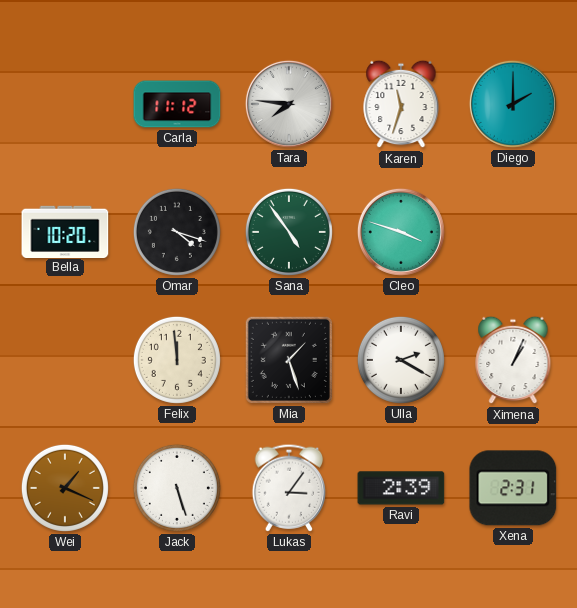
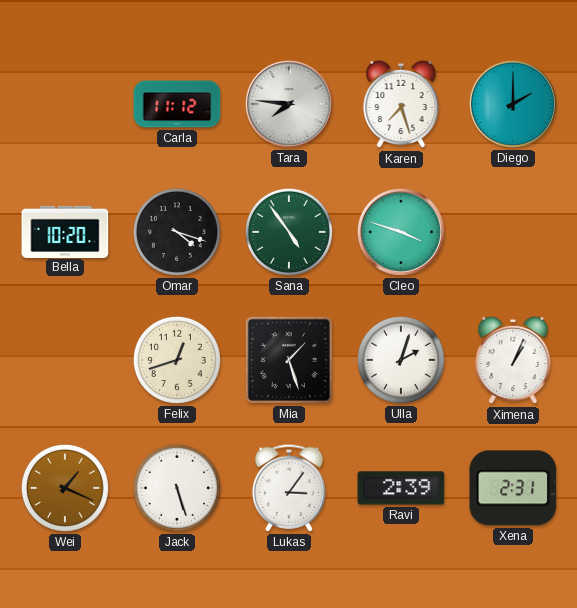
Karen: 11:33 -> 7:27
Felix: 11:59 -> 12:42
Ulla: 2:20 -> 2:03
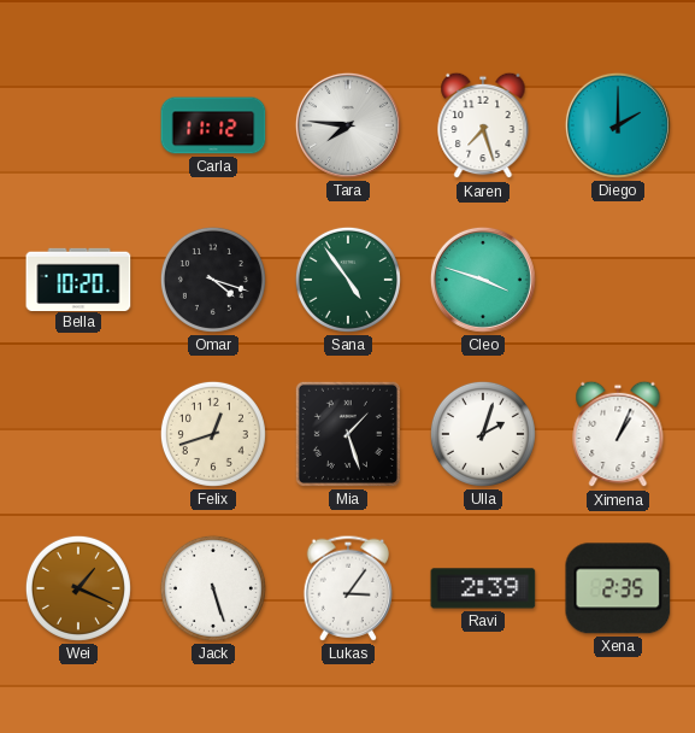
Xena: 2:31 -> 2:35
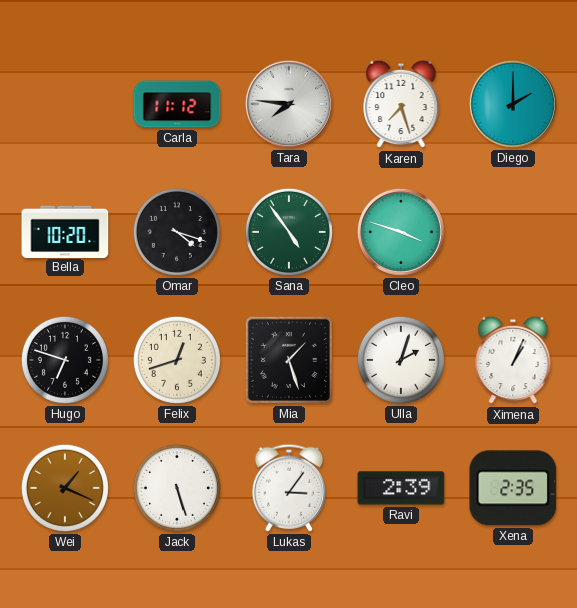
Hugo: none -> 6:48
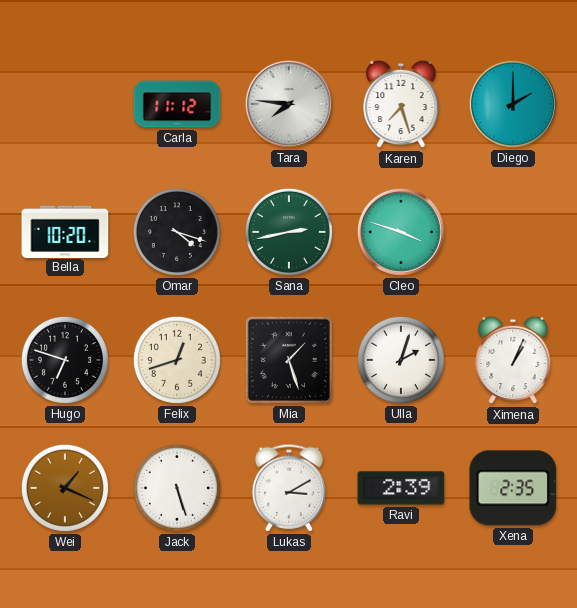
Sana: 4:54 -> 2:43
Lukas: 3:06 -> 3:10
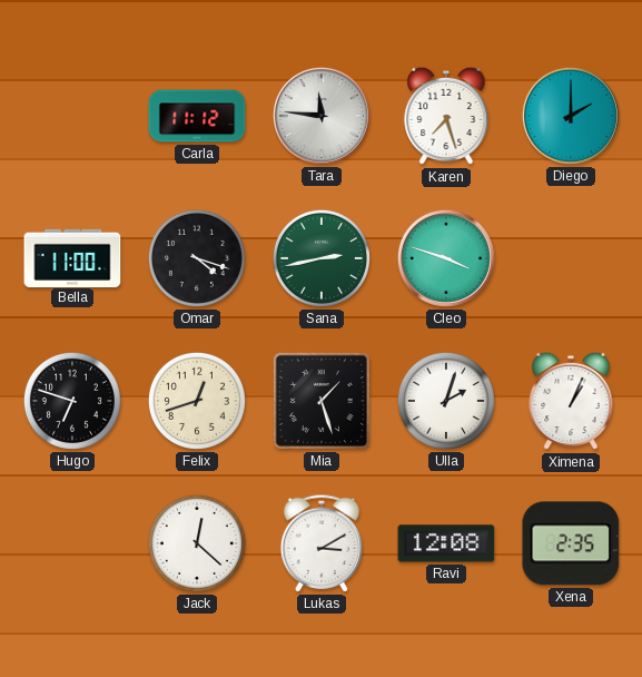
Tara: 7:46 -> 11:46
Bella: 10:20 -> 11:00
Wei: 1:19 -> none
Jack: 5:27 -> 12:22
Ravi: 2:39 -> 12:08
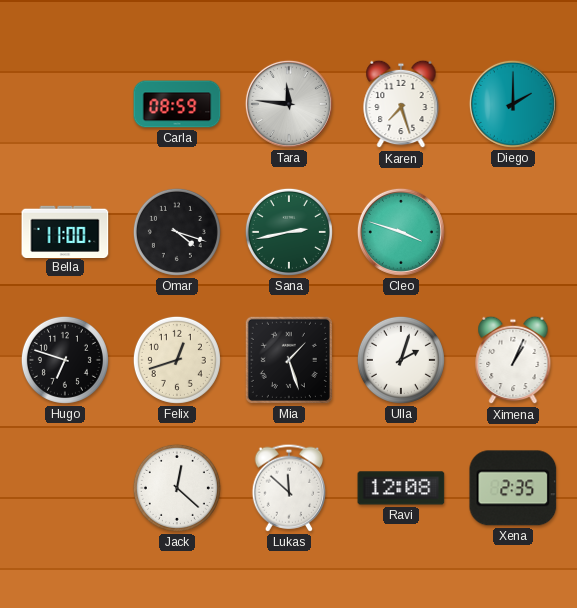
Carla: 11:12 -> 08:59
Lukas: 3:10 -> 11:52
